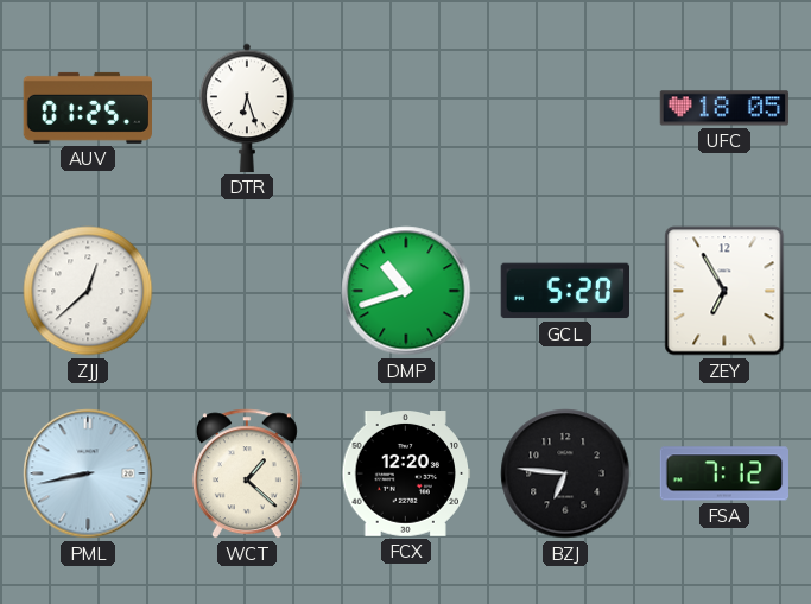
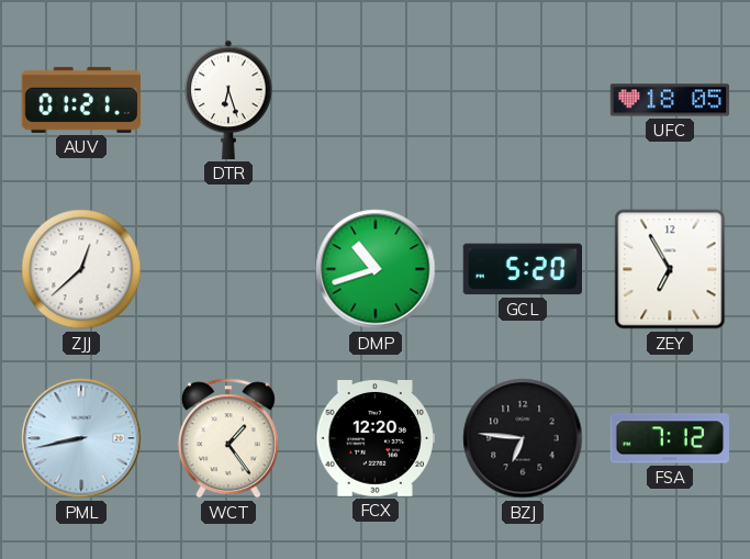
AUV: 01:25 -> 01:21
WCT: 1:22 -> 1:24
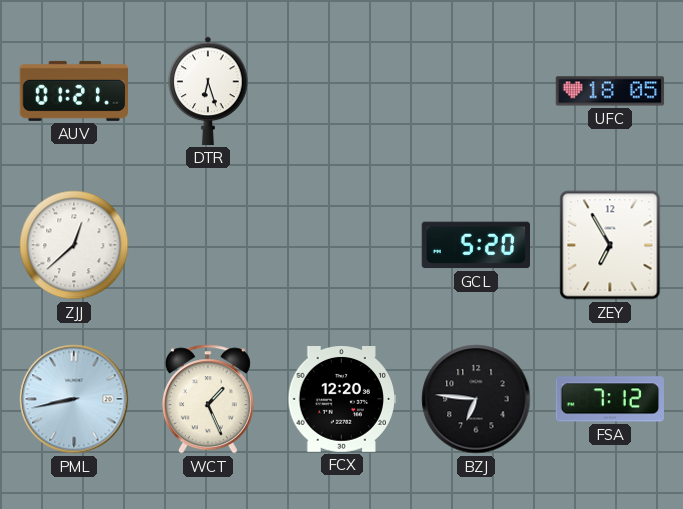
DMP: 10:42 -> none
WCT: 1:24 -> 1:26
